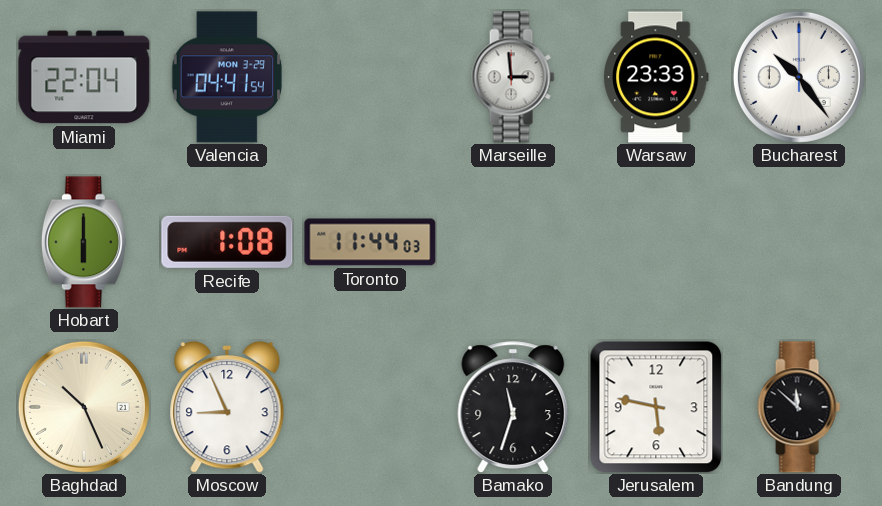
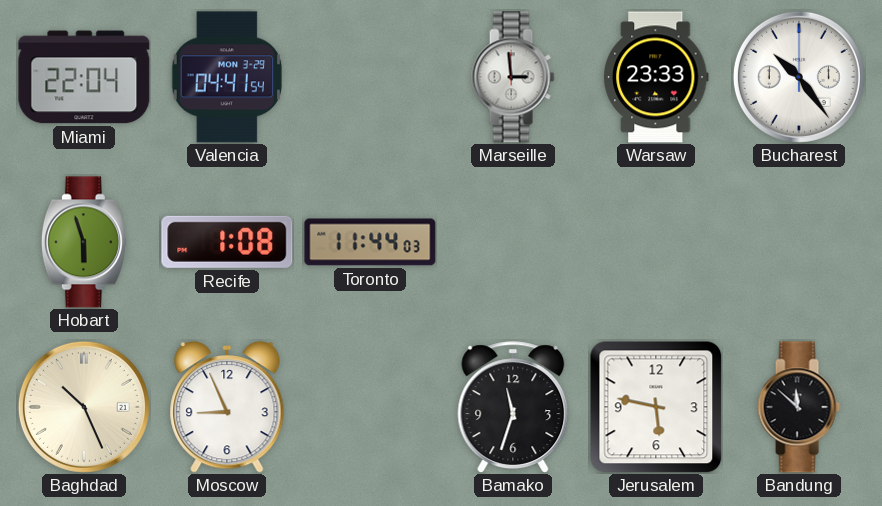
Hobart: 6:00 -> 5:57
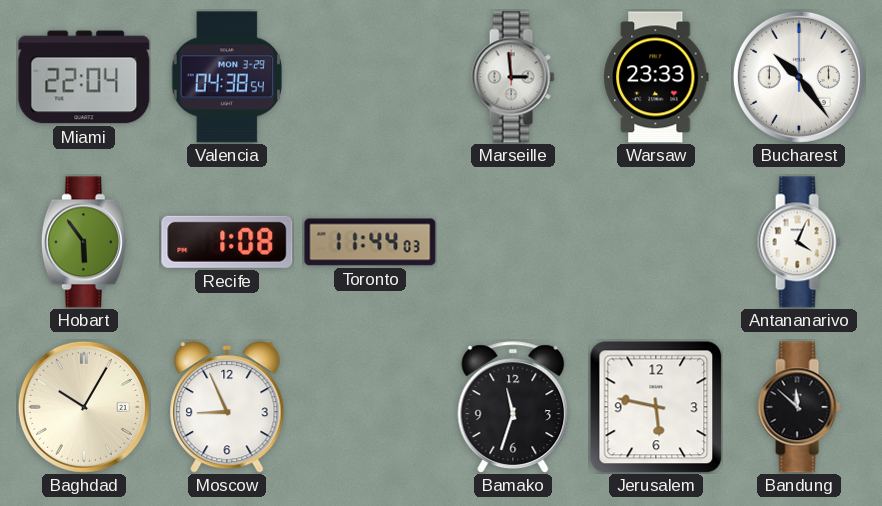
Valencia: 04:41 -> 04:38
Hobart: 5:57 -> 5:54
Antananarivo: none -> 4:04
Baghdad: 10:26 -> 10:05
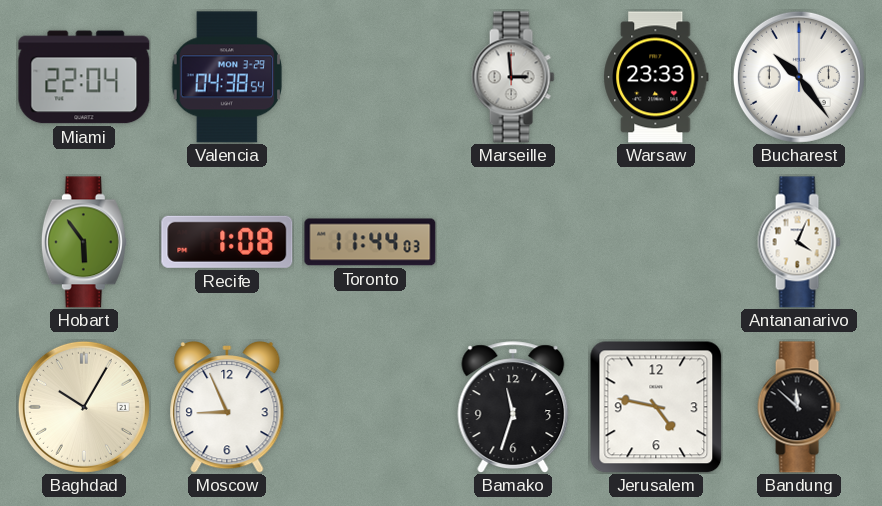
Jerusalem: 5:47 -> 4:47
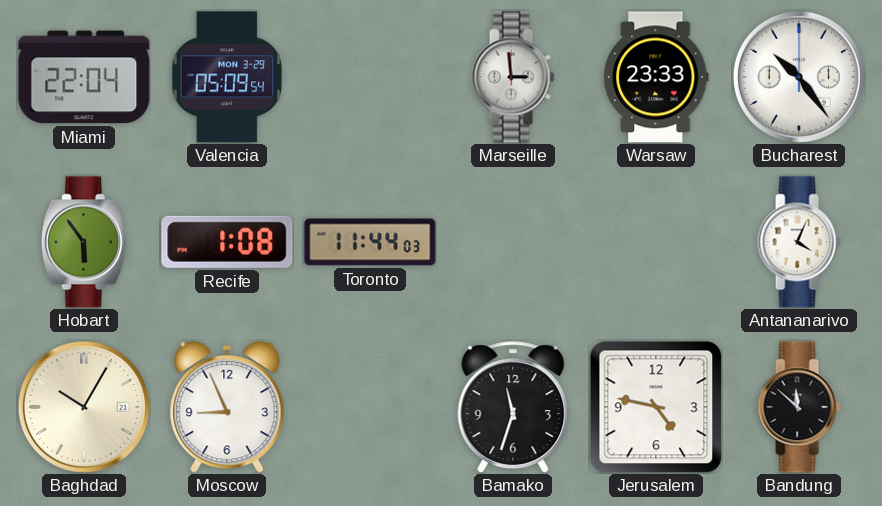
Valencia: 04:38 -> 05:09
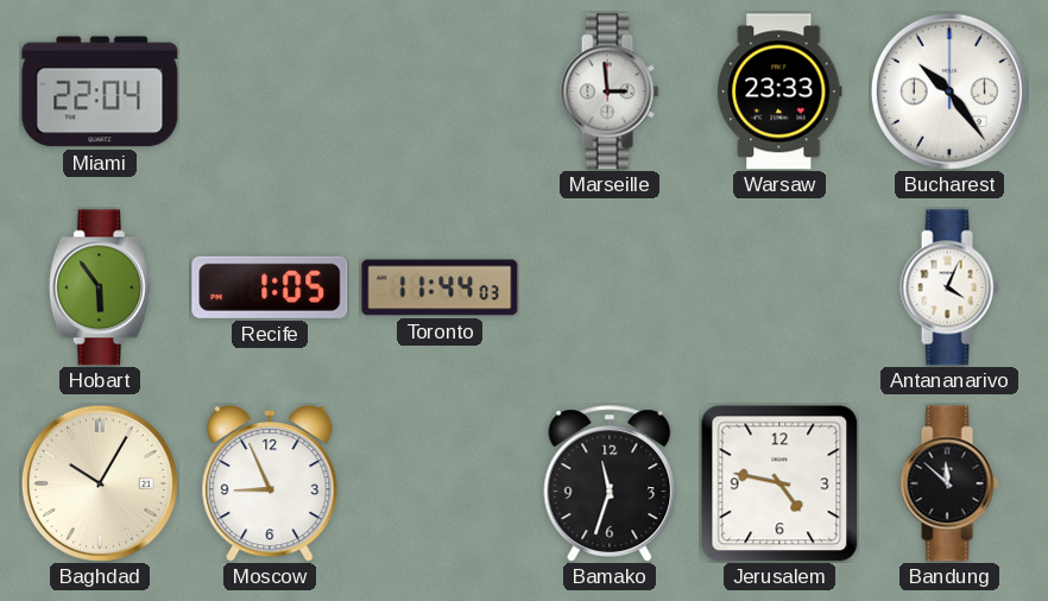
Valencia: 05:09 -> none
Recife: 1:08 -> 1:05
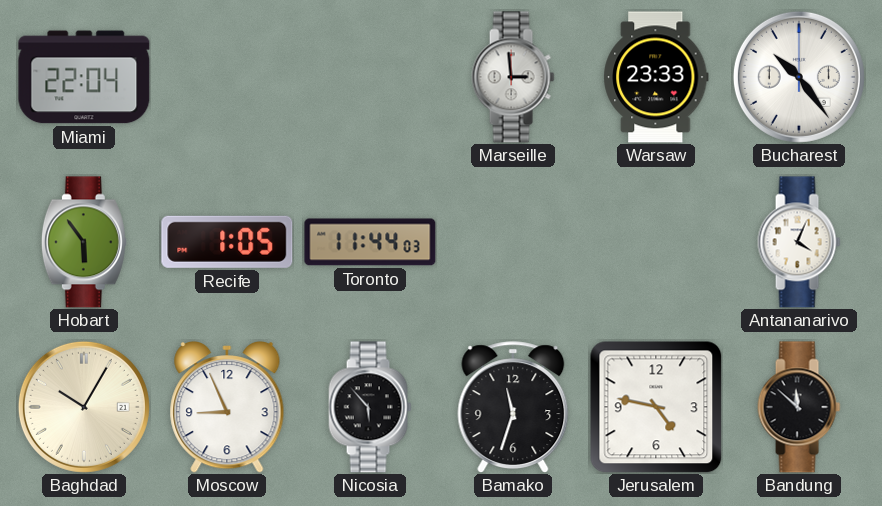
Nicosia: none -> 5:53
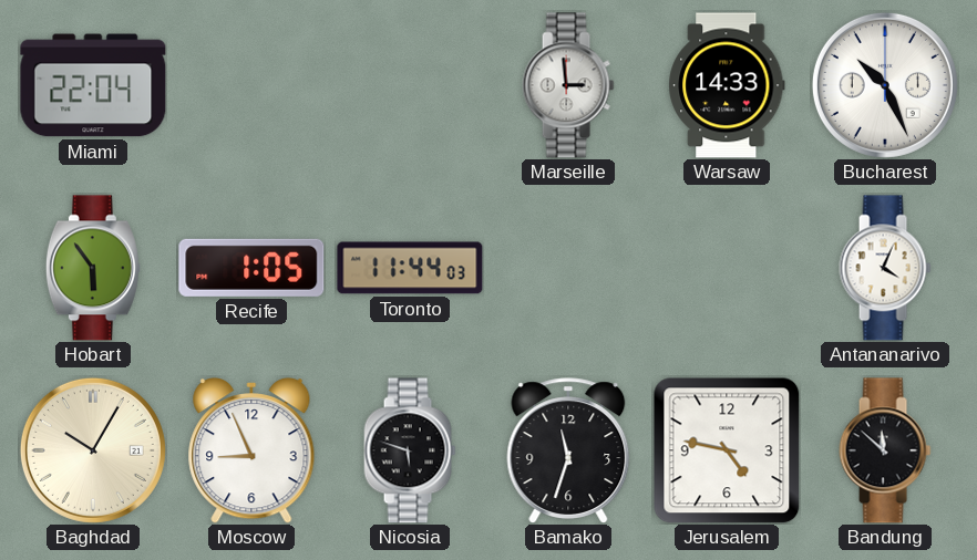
Warsaw: 23:33 -> 14:33
Bucharest: 10:24 -> 10:26
Nicosia: 5:53 -> 5:48
